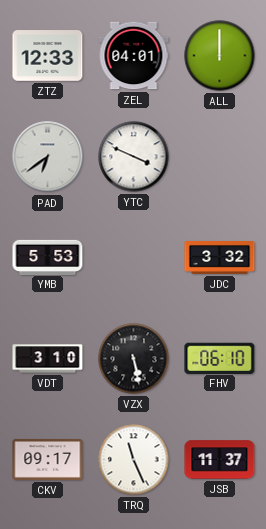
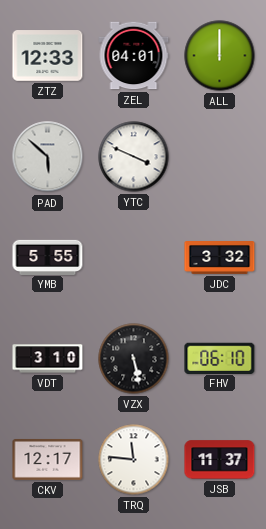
PAD: 6:39 -> 5:52
YMB: 5:53 -> 5:55
CKV: 09:17 -> 12:17
TRQ: 11:26 -> 11:46
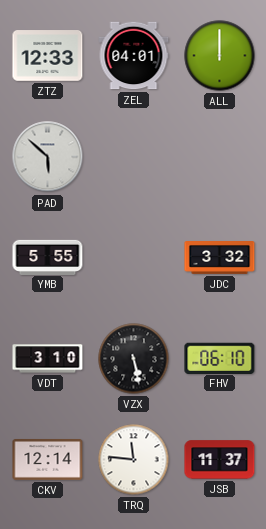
YTC: 3:49 -> none
CKV: 12:17 -> 12:14
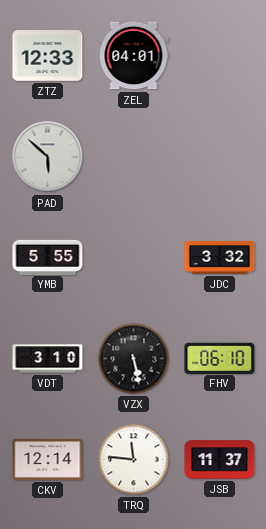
ALL: 12:00 -> none
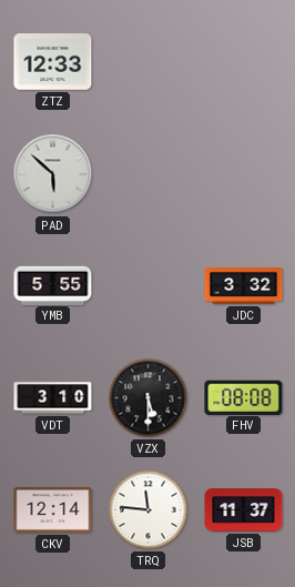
ZEL: 04:01 -> none
VZX: 5:28 -> 5:30
FHV: 06:10 -> 08:08
